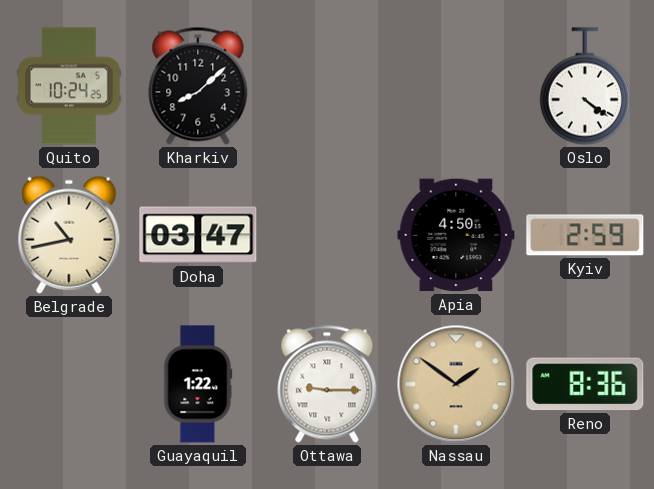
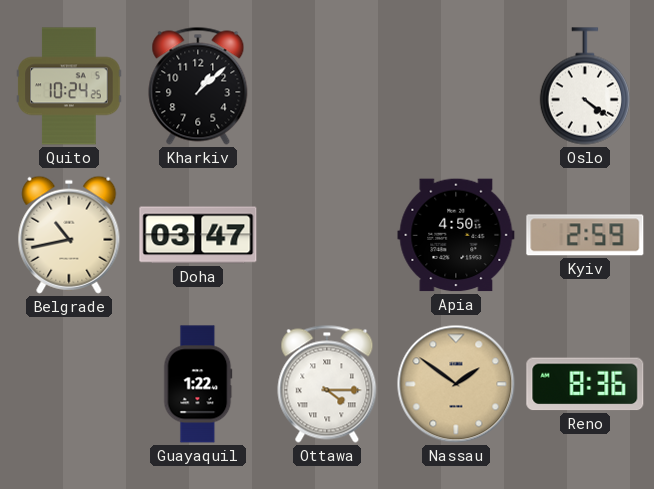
Kharkiv: 8:08 -> 1:08
Ottawa: 9:15 -> 4:15
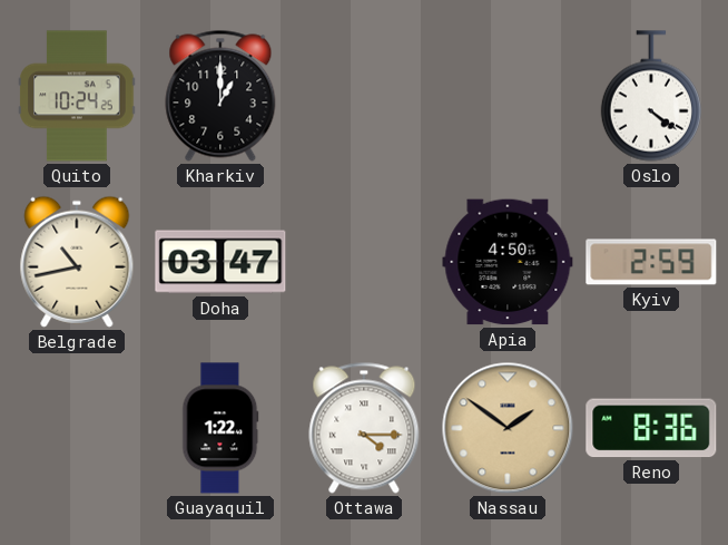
Kharkiv: 1:08 -> 1:00
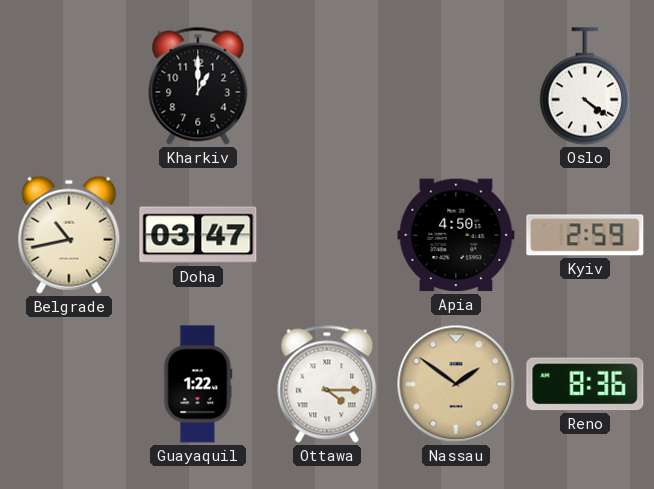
Quito: 10:24 -> none
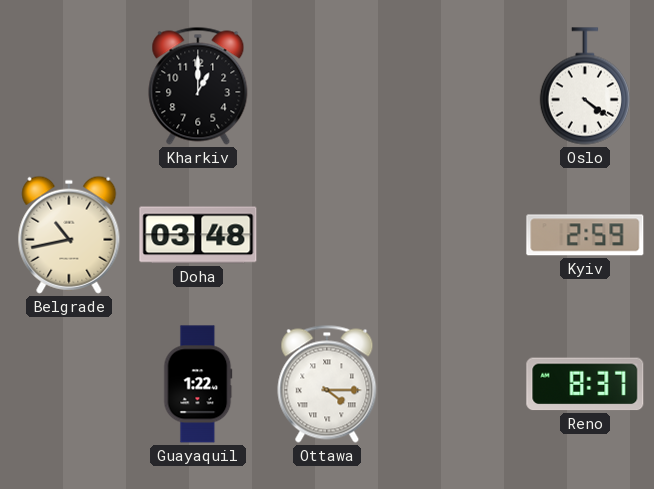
Doha: 03:47 -> 03:48
Apia: 4:50 -> none
Nassau: 1:51 -> none
Reno: 8:36 -> 8:37
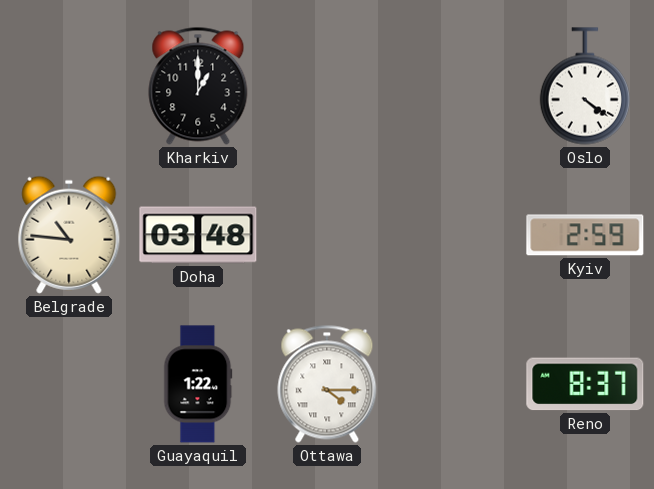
Belgrade: 10:43 -> 10:46
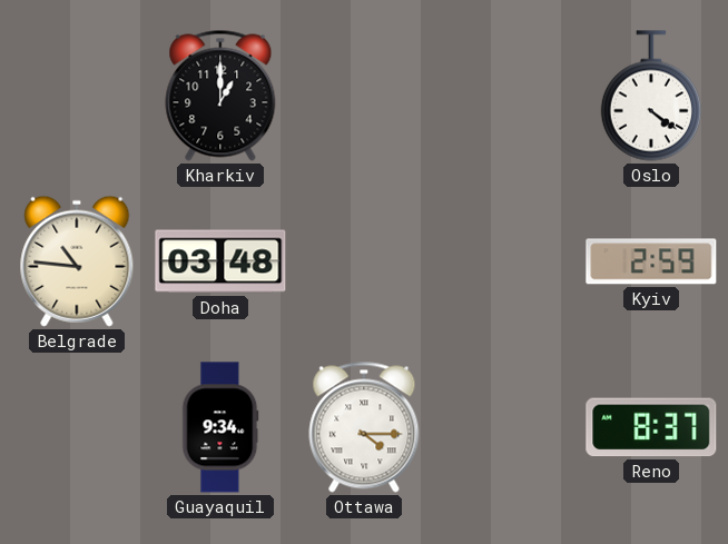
Guayaquil: 1:22 -> 9:34
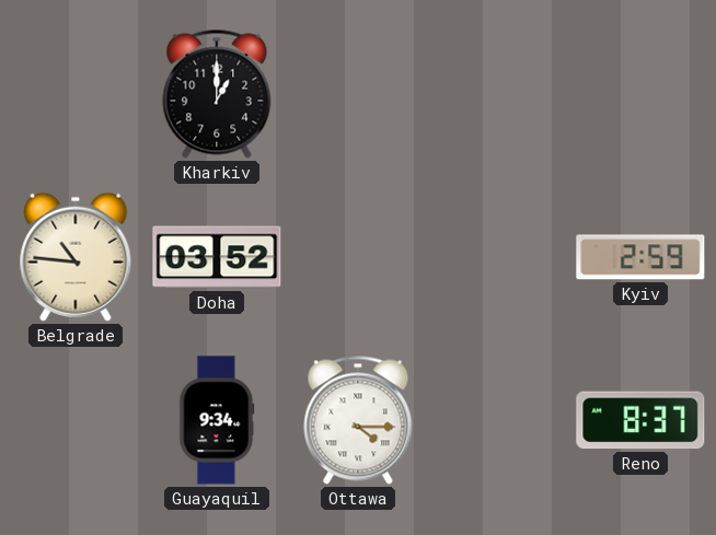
Oslo: 4:21 -> none
Doha: 03:48 -> 03:52
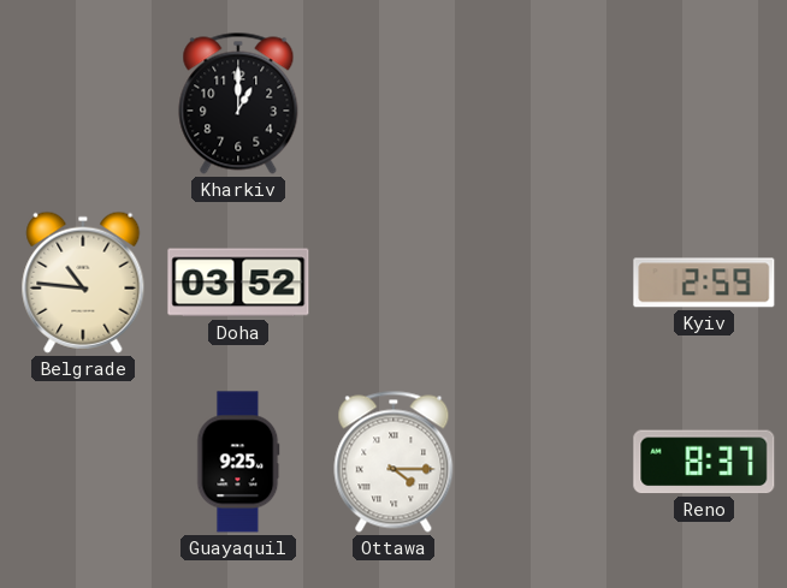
Guayaquil: 9:34 -> 9:25
